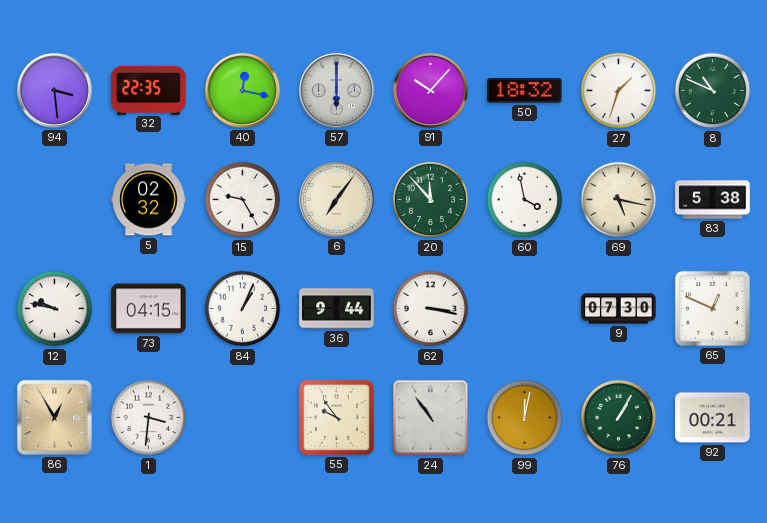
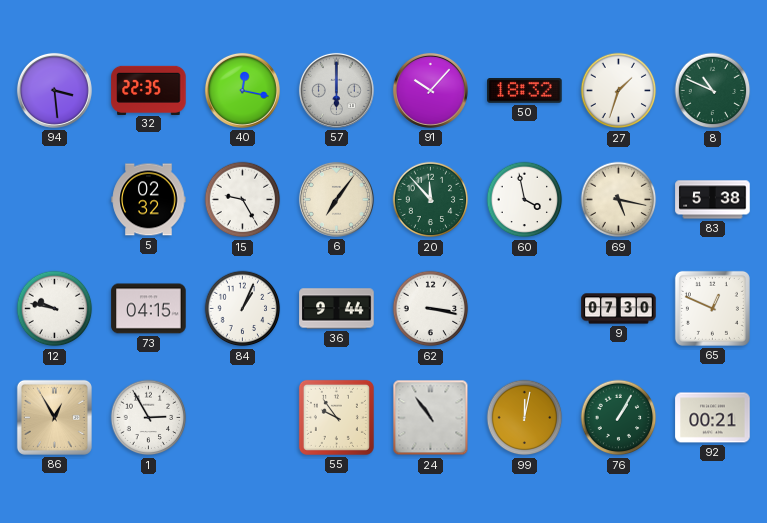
1: 3:31 -> 2:55
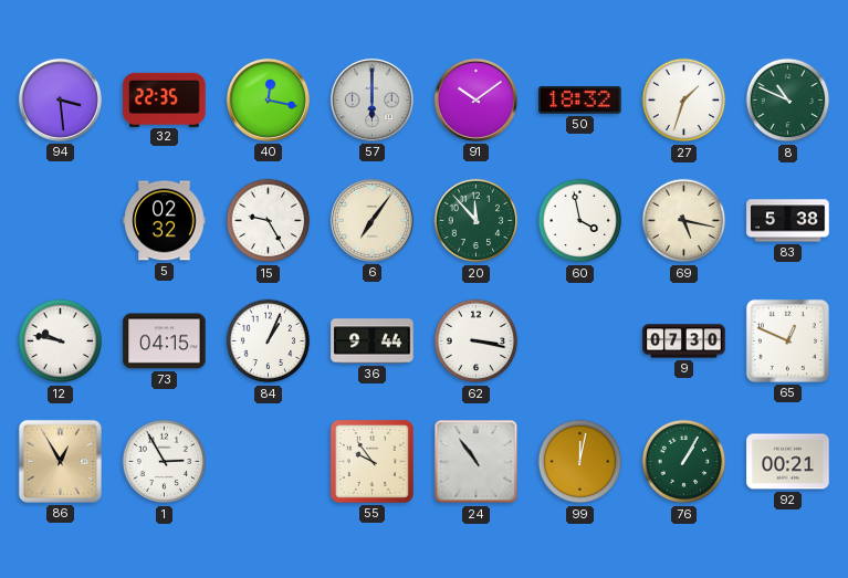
91: 10:07 -> 10:09
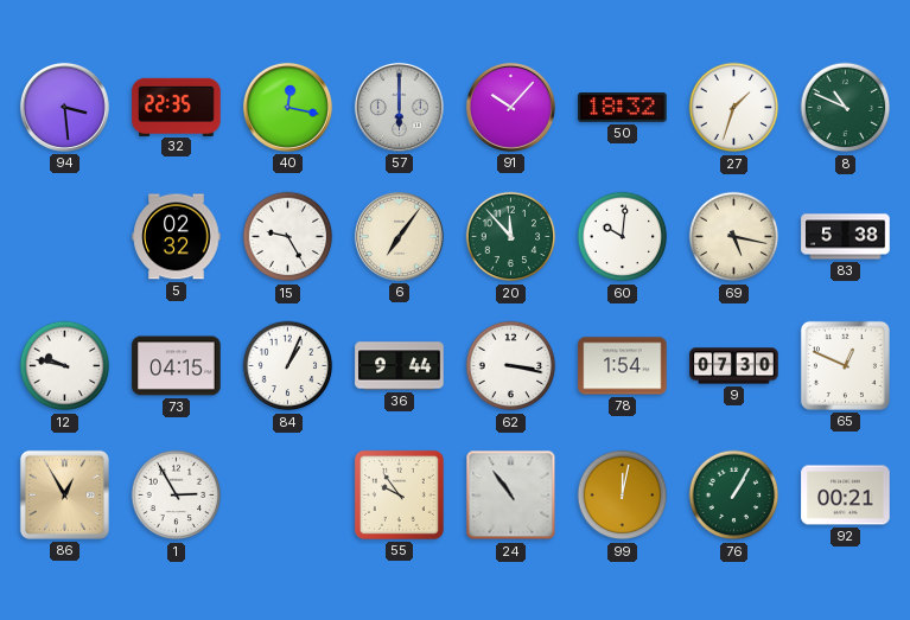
91: 10:09 -> 10:07
60: 3:58 -> 10:01
78: none -> 1:54
